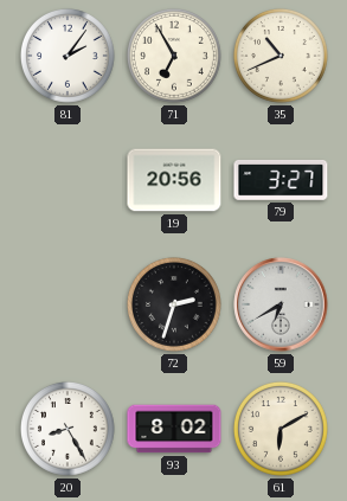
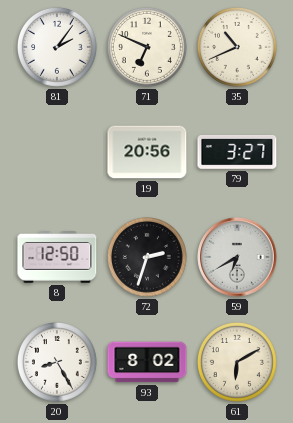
71: 6:55 -> 6:49
8: none -> 12:50
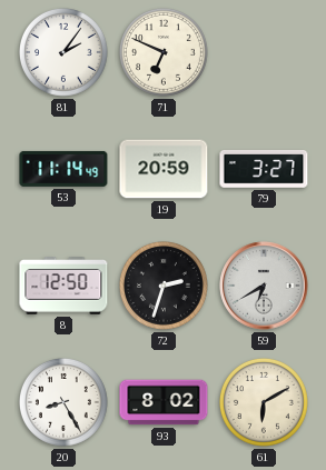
35: 10:41 -> none
53: none -> 11:14
19: 20:56 -> 20:59
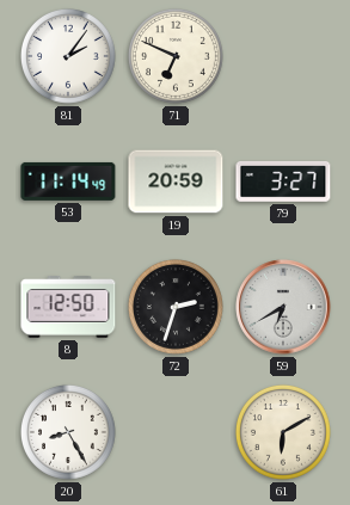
93: 8:02 -> none
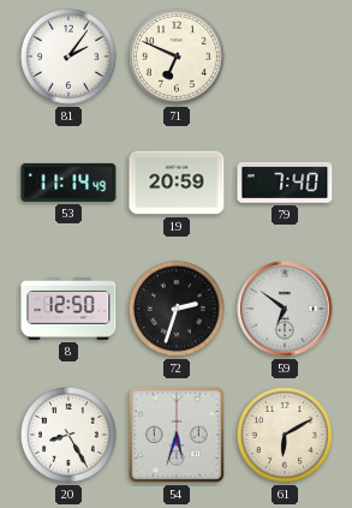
79: 3:27 -> 7:40
59: 6:40 -> 6:51
54: none -> 5:33
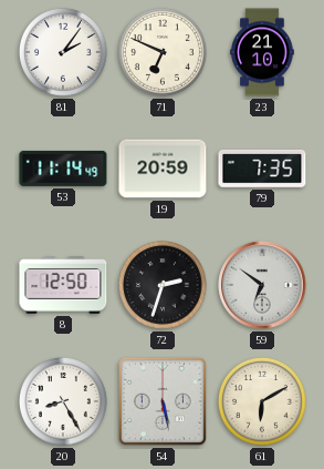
23: none -> 21:10
79: 7:40 -> 7:35
54: 5:33 -> 5:28
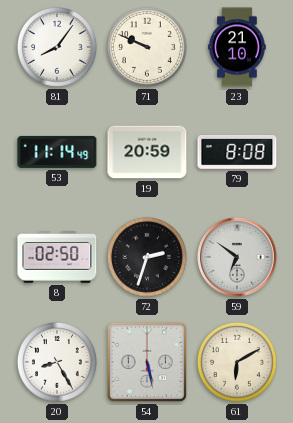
81: 2:06 -> 8:06
71: 6:49 -> 9:49
79: 7:35 -> 8:08
8: 12:50 -> 02:50
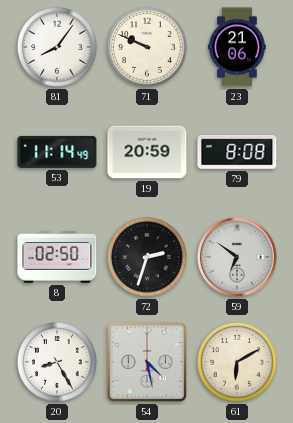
23: 21:10 -> 21:06
54: 5:28 -> 4:28
